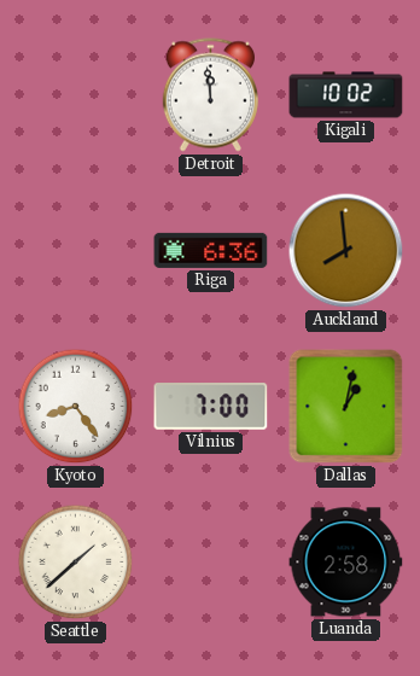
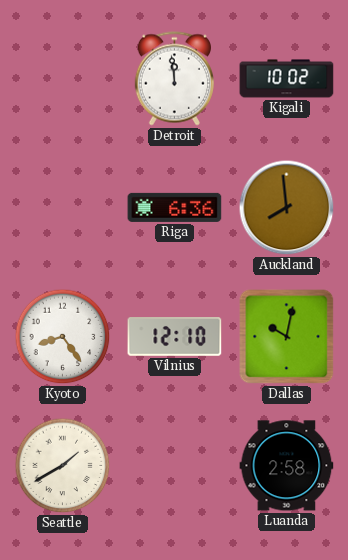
Vilnius: 7:00 -> 12:10
Dallas: 1:02 -> 10:02
Seattle: 1:38 -> 1:40
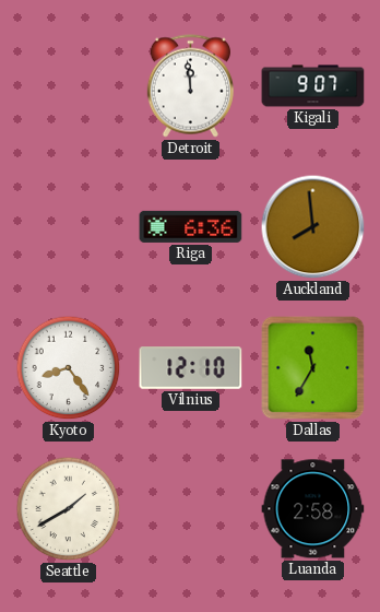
Kigali: 10:02 -> 9:07
Dallas: 10:02 -> 11:35
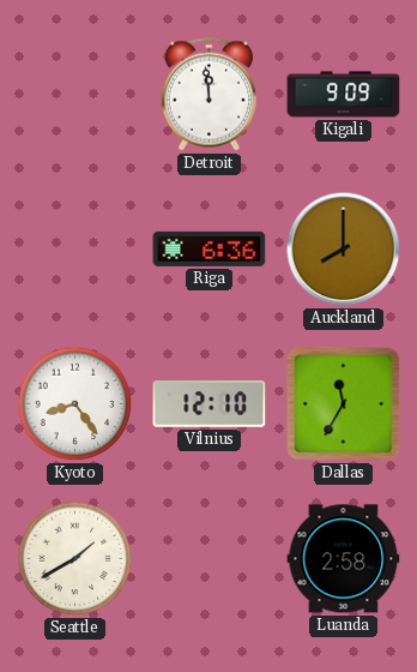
Kigali: 9:07 -> 9:09
Auckland: 7:59 -> 8:00
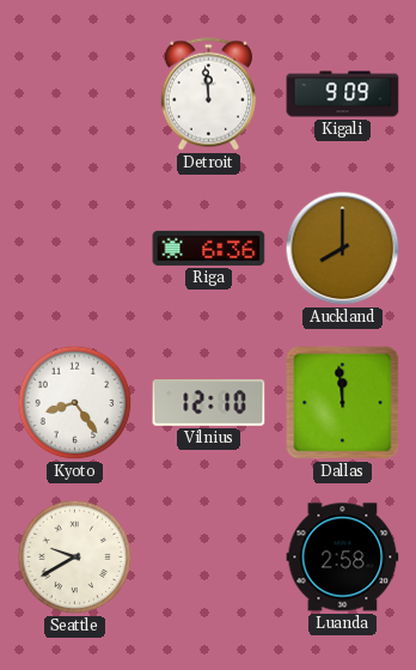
Dallas: 11:35 -> 11:59
Seattle: 1:40 -> 9:40
